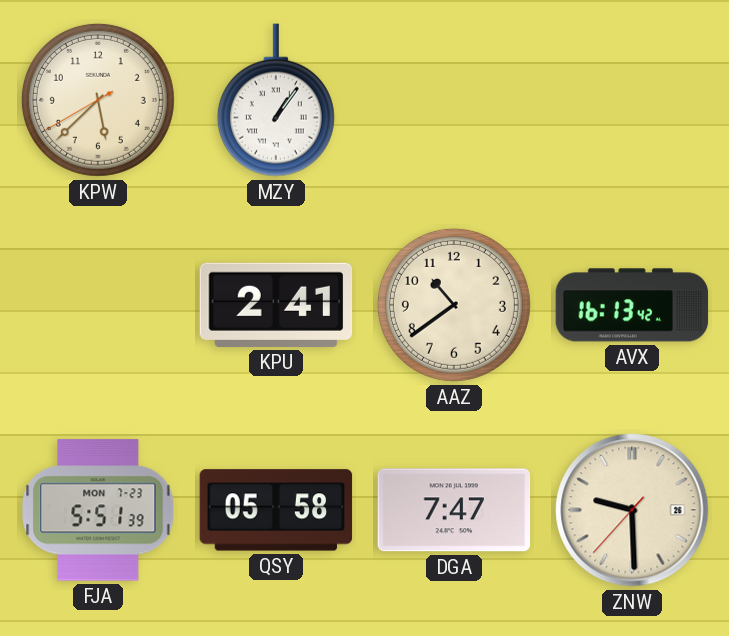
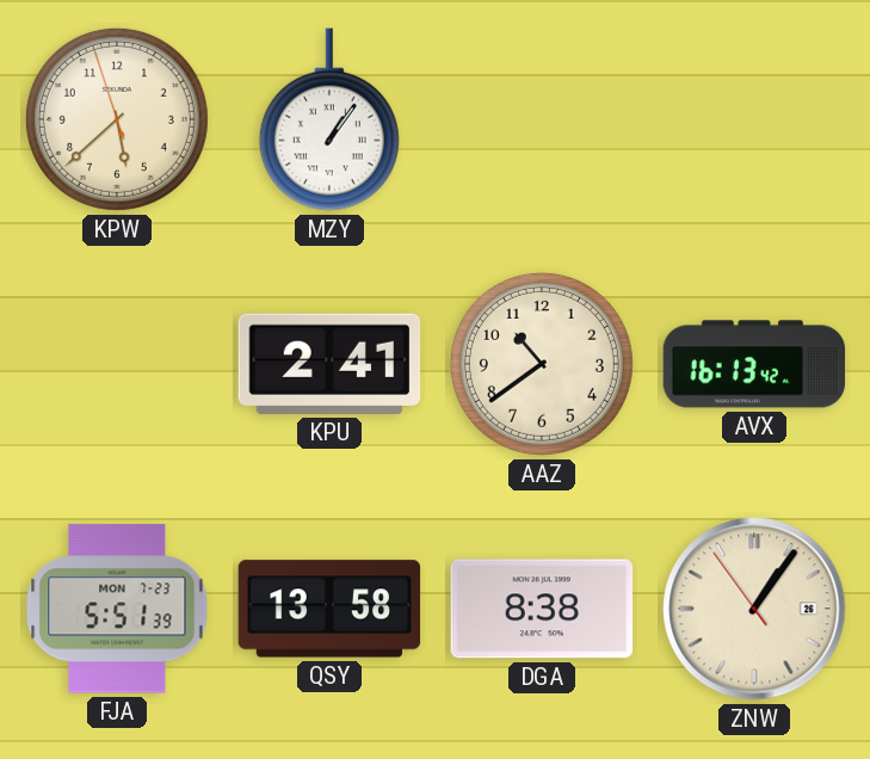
KPW: 5:37:40 -> 5:37:57
QSY: 05:58 -> 13:58
DGA: 7:47 -> 8:38
ZNW: 9:29 -> 1:05
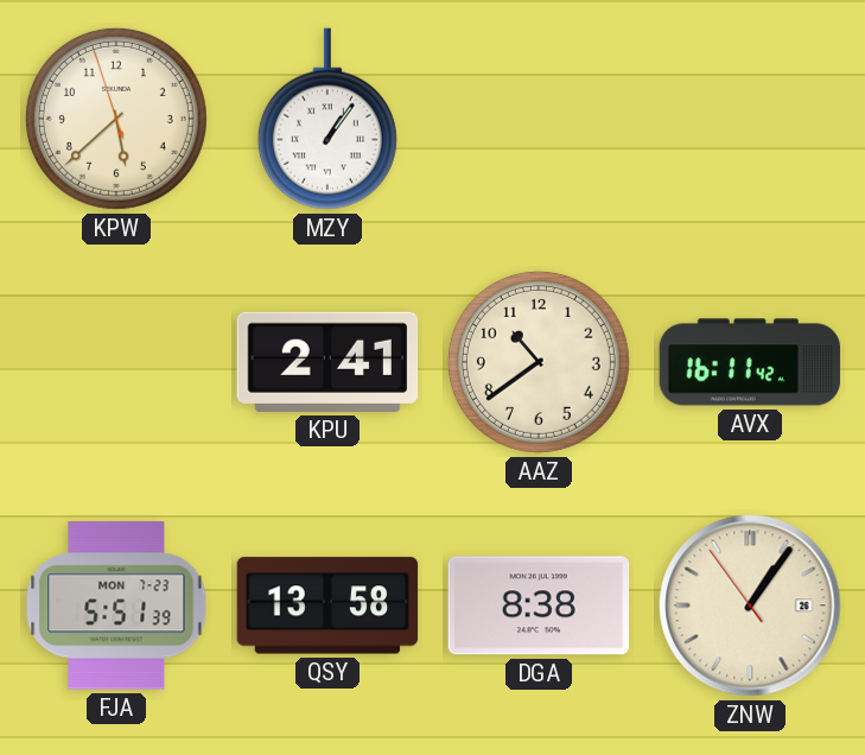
AVX: 16:13 -> 16:11
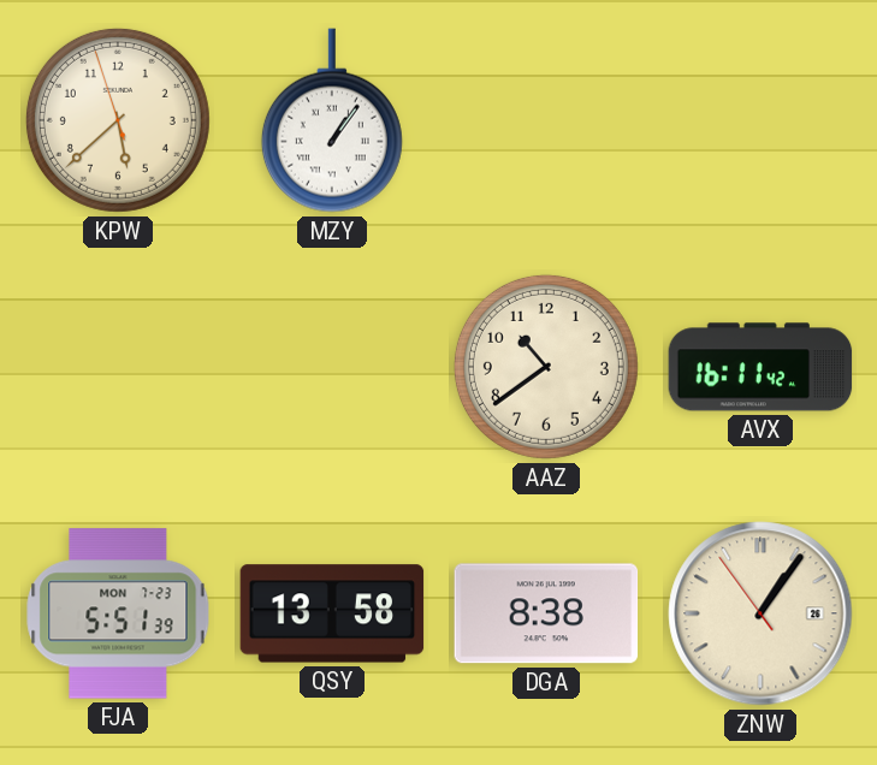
KPU: 2:41 -> none
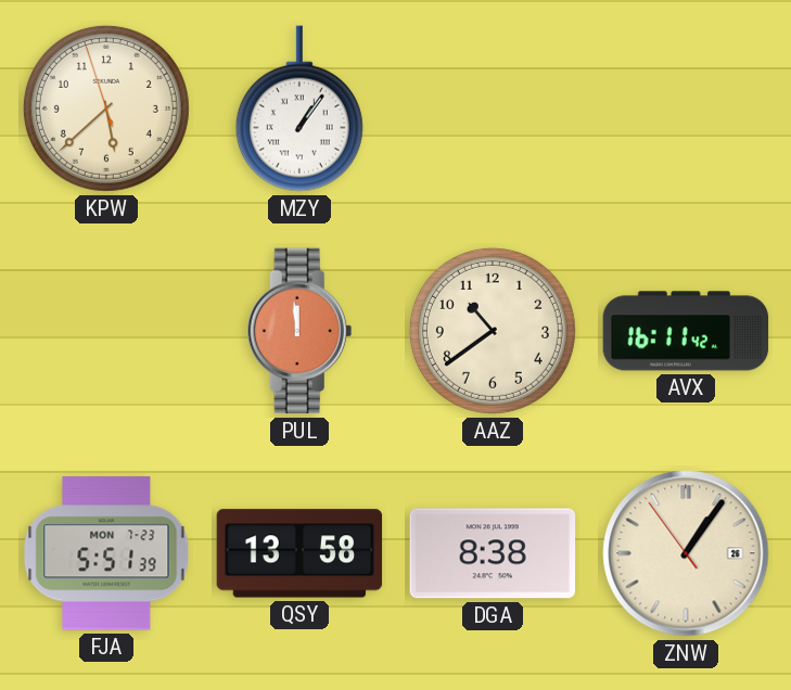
PUL: none -> 11:59
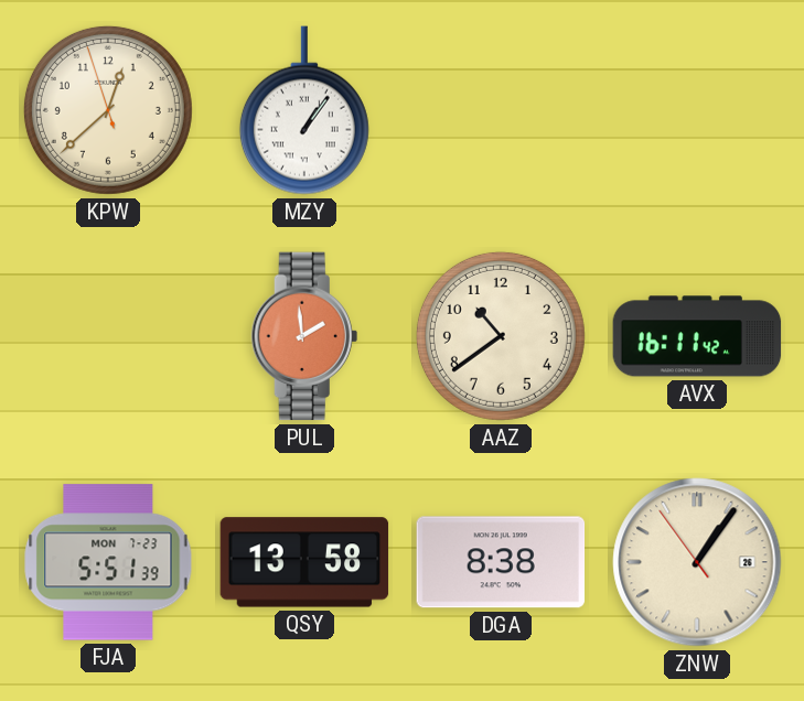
KPW: 5:37 -> 12:37
PUL: 11:59 -> 1:59
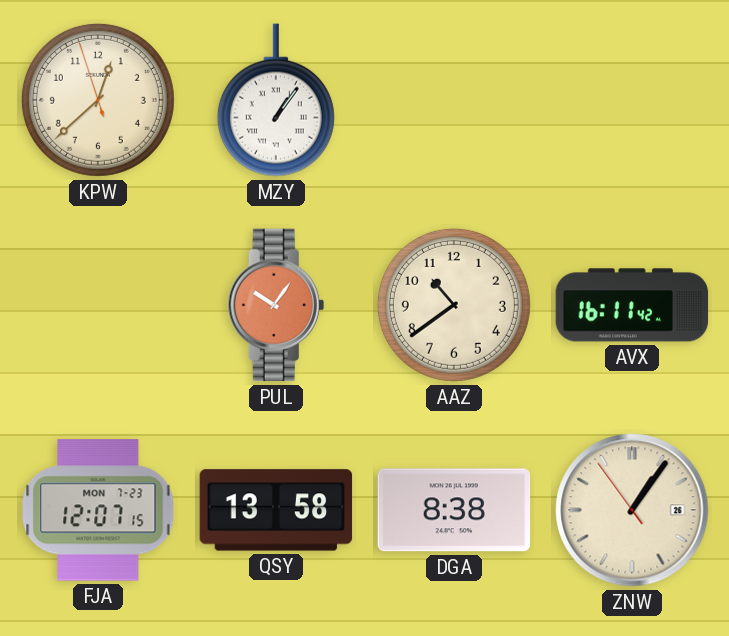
PUL: 1:59 -> 10:06
FJA: 5:51 -> 12:07
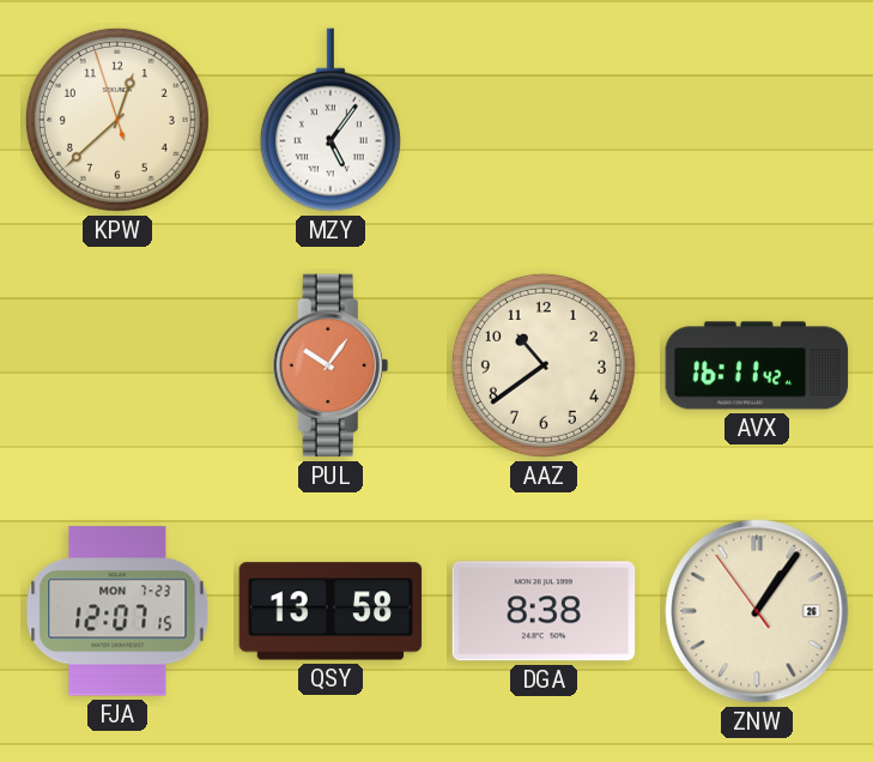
MZY: 1:06 -> 5:06
